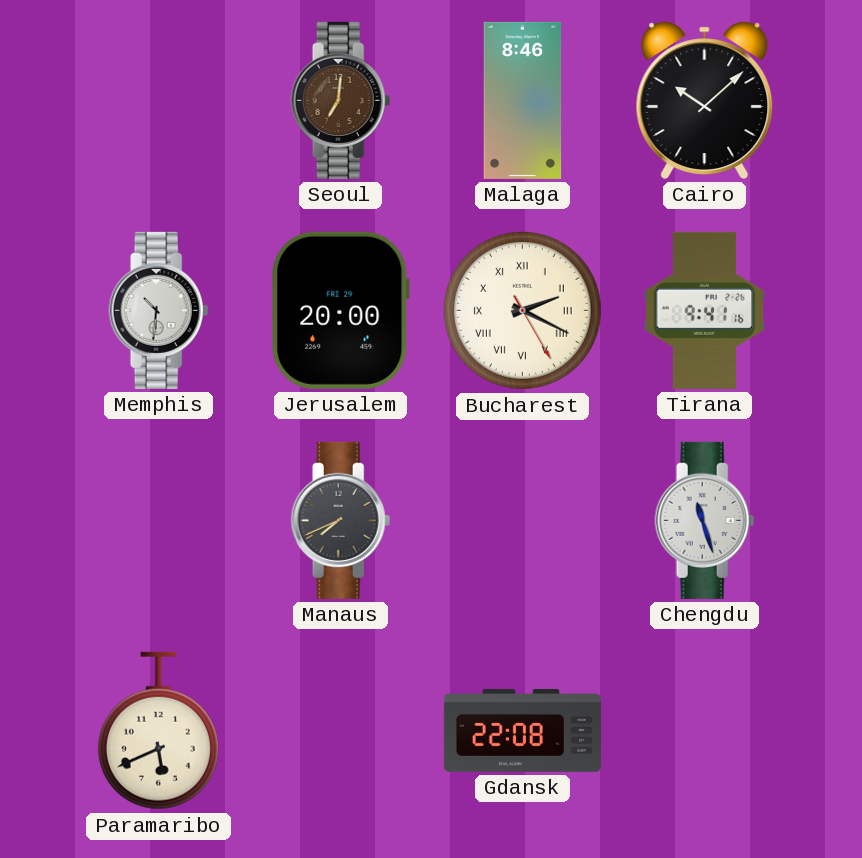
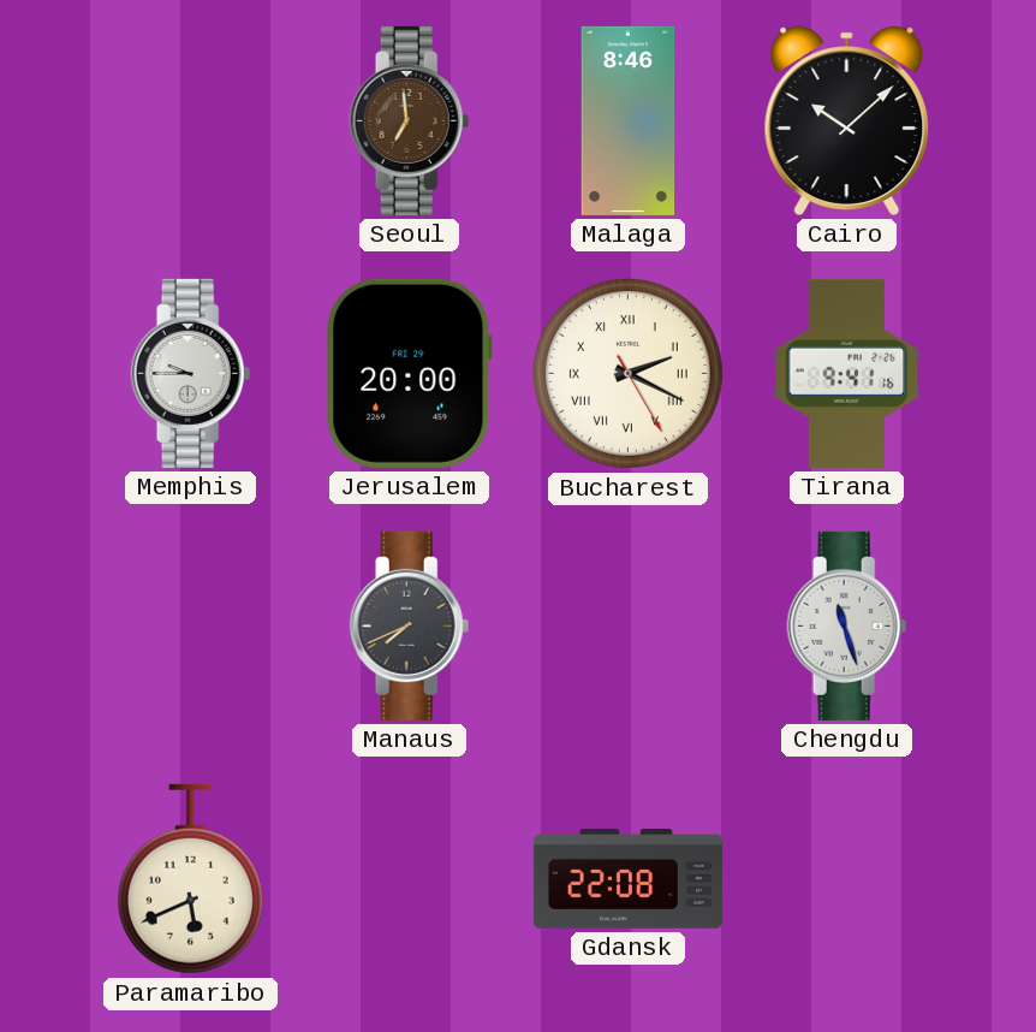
Seoul: 7:01 -> 6:59
Memphis: 10:31 -> 9:45
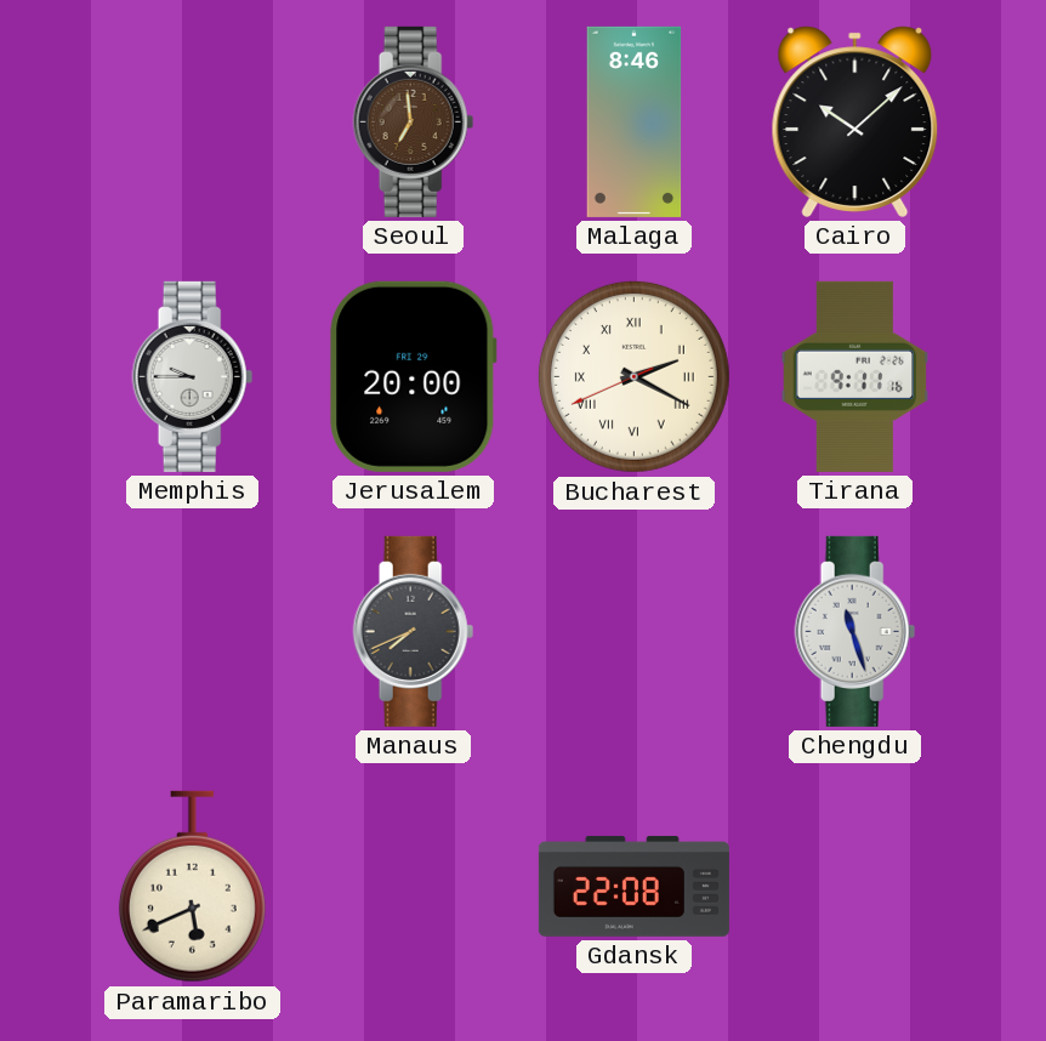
Bucharest: 2:19:25 -> 2:19:41
Tirana: 9:41 -> 9:11
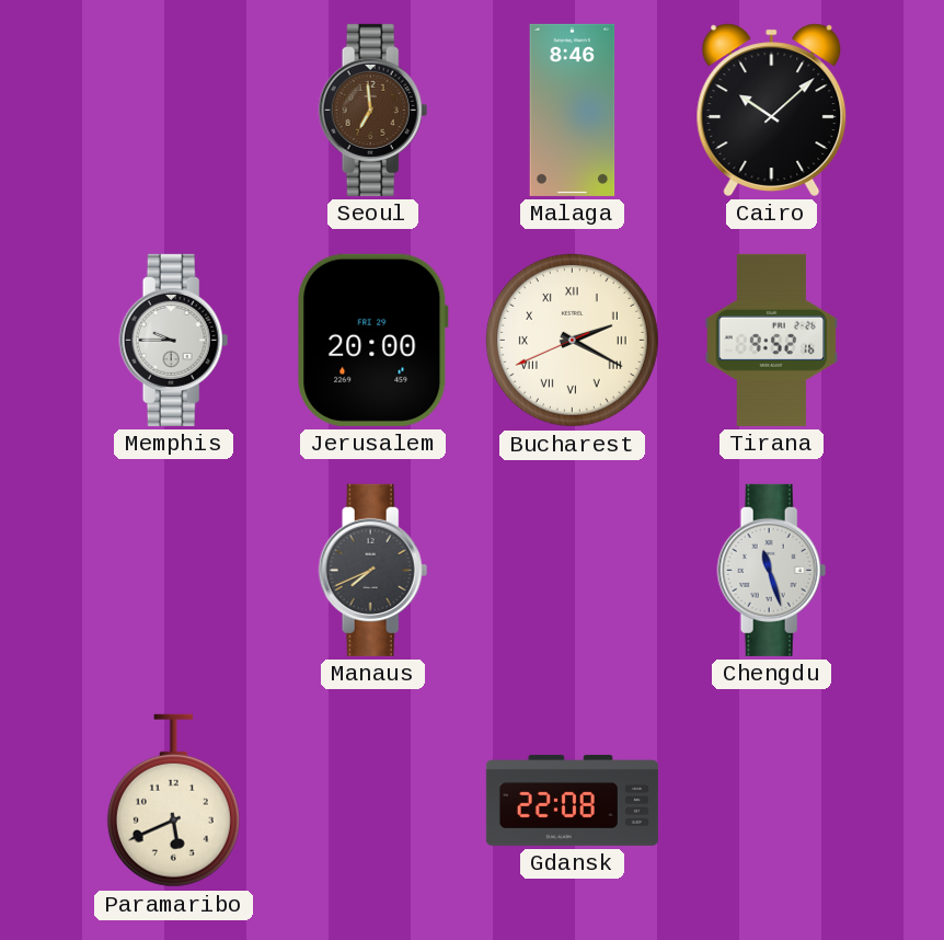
Tirana: 9:11 -> 9:52
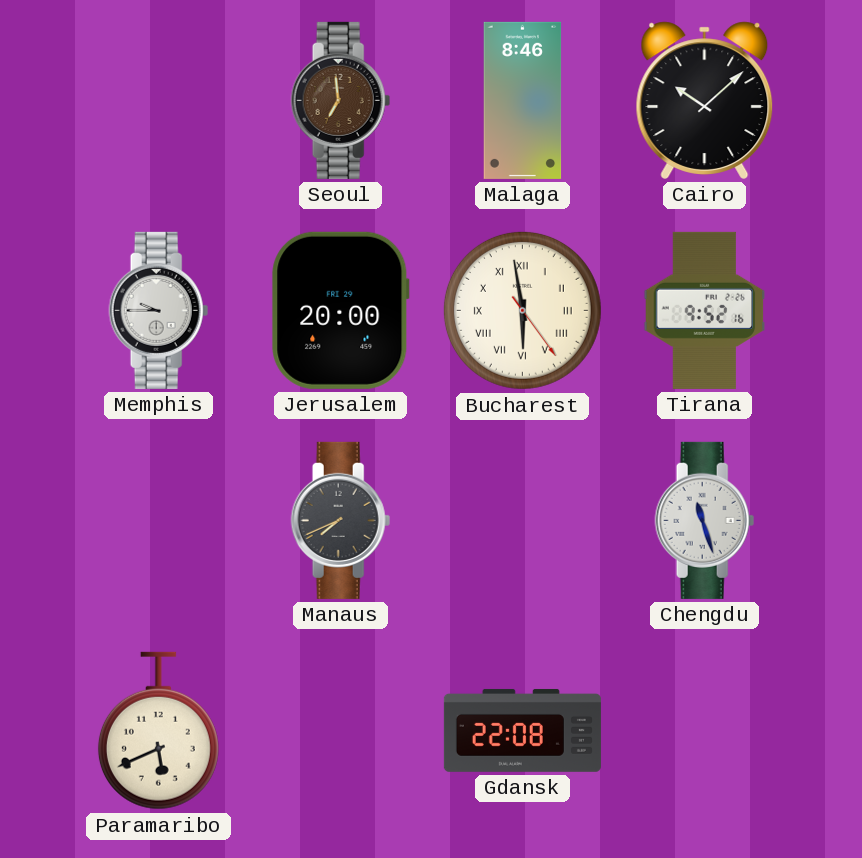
Bucharest: 2:19 -> 5:58
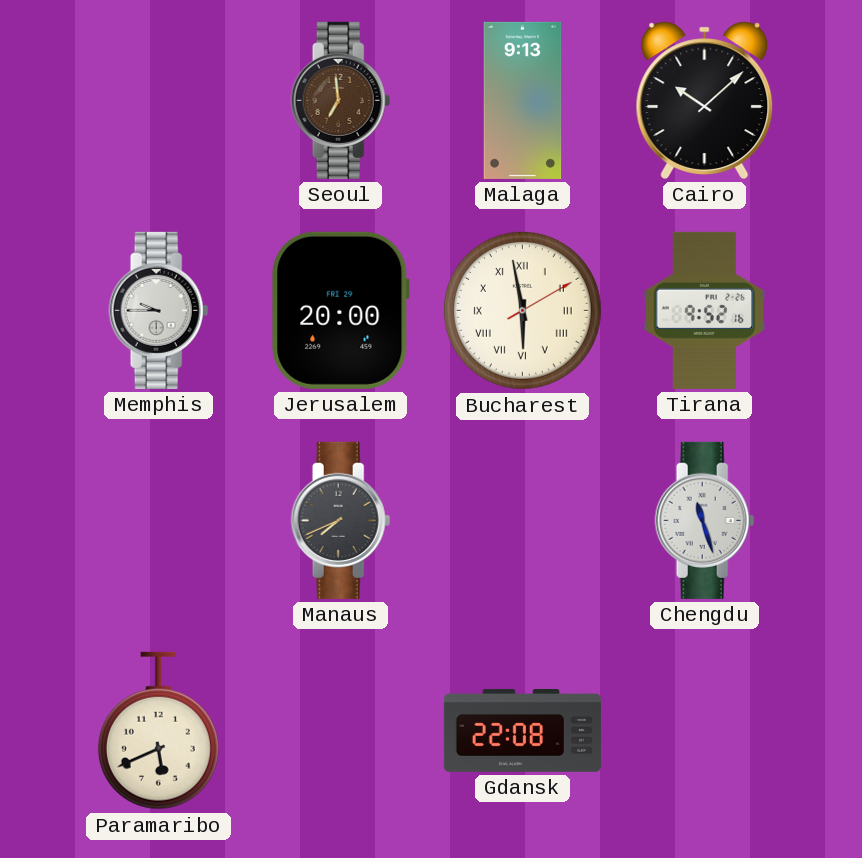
Malaga: 8:46 -> 9:13
Bucharest: 5:58:24 -> 5:58:10
